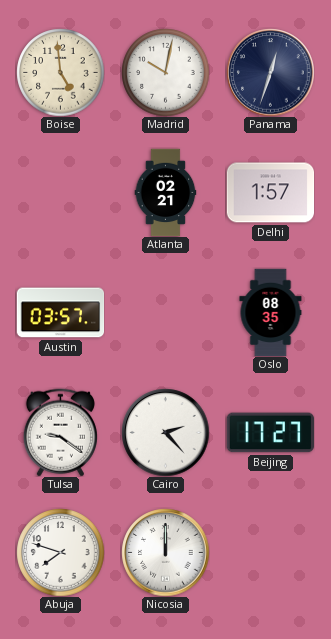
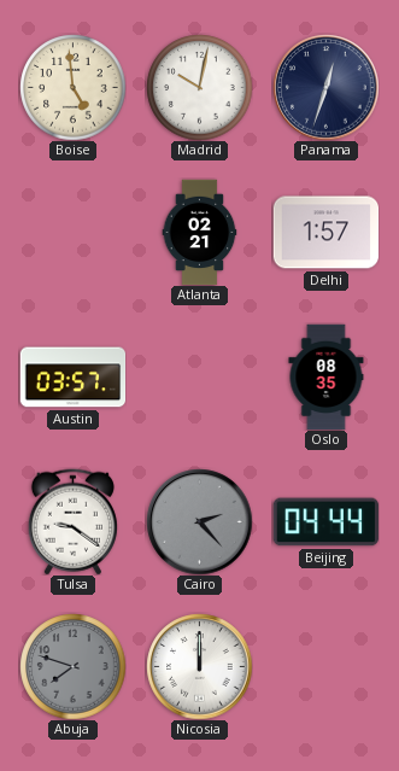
Cairo dial: white -> grey
Beijing: 17:27 -> 04:44
Abuja dial: white -> grey
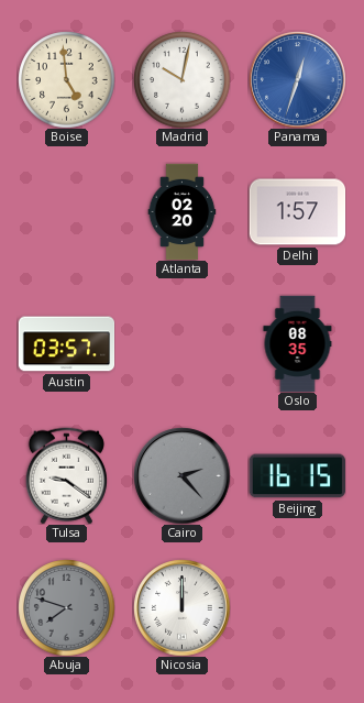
Panama dial: navy -> blue
Atlanta: 02:21 -> 02:20
Beijing: 04:44 -> 16:15
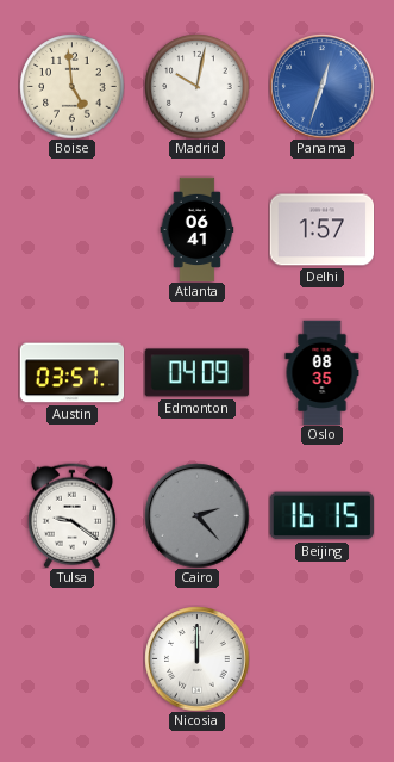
Atlanta: 02:20 -> 06:41
Edmonton: none -> 04:09
Abuja: 7:48 -> none
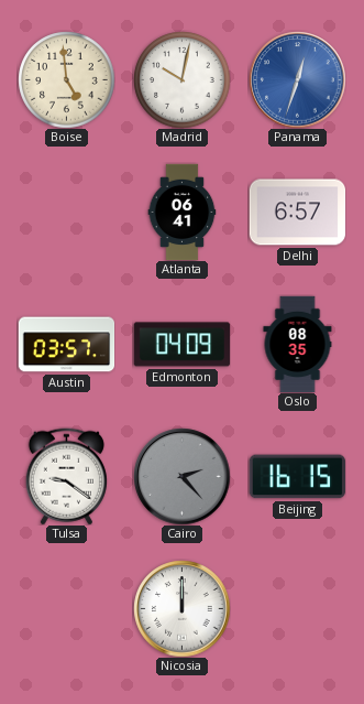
Delhi: 1:57 -> 6:57
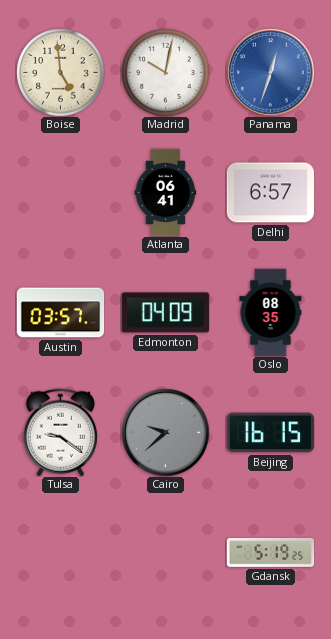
Cairo: 2:23 -> 9:38
Nicosia: 12:00 -> none
Gdansk: none -> 5:19
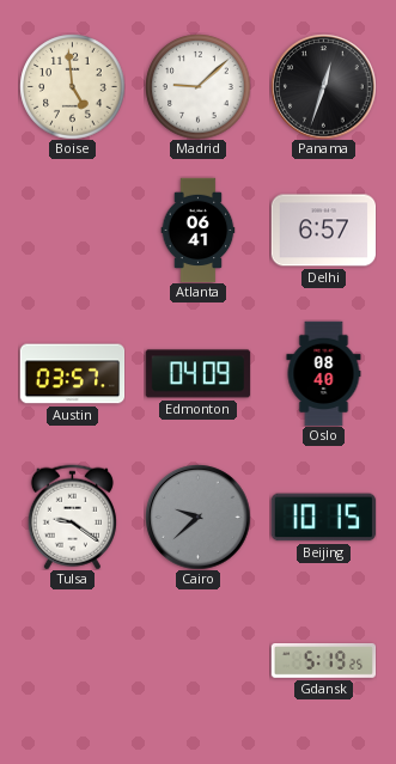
Madrid: 10:02 -> 9:08
Panama dial: blue -> black
Oslo: 08:35 -> 08:40
Beijing: 16:15 -> 10:15
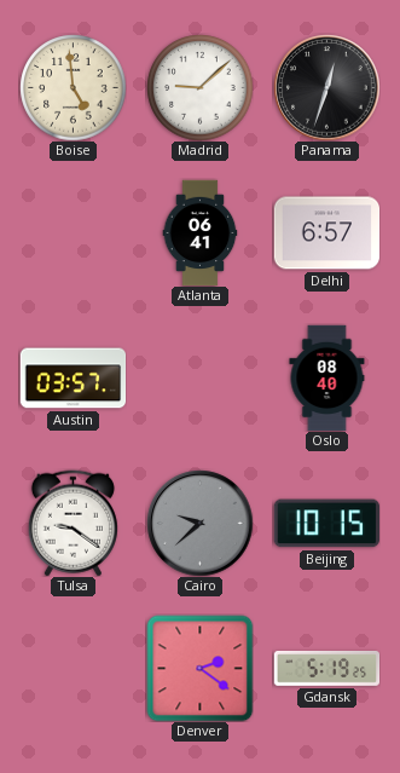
Edmonton: 04:09 -> none
Denver: none -> 2:21
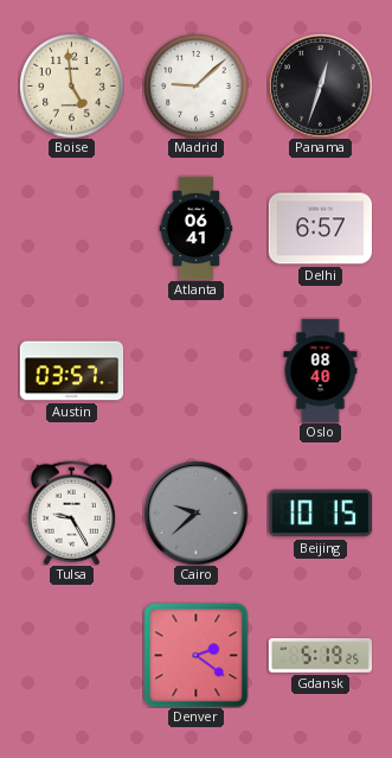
Tulsa: 9:21 -> 9:25
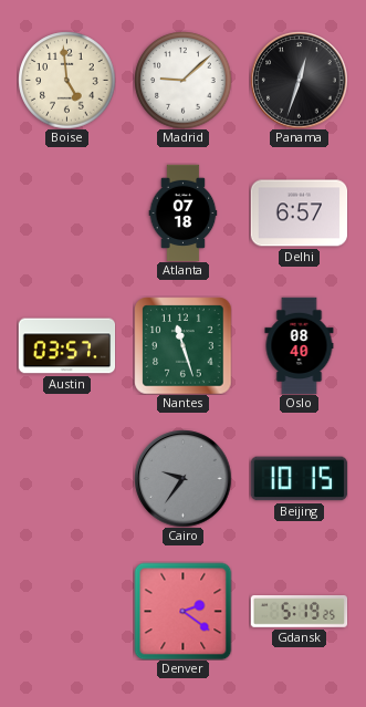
Atlanta: 06:41 -> 07:18
Nantes: none -> 11:27
Tulsa: 9:25 -> none
Cairo: 9:38 -> 9:36
